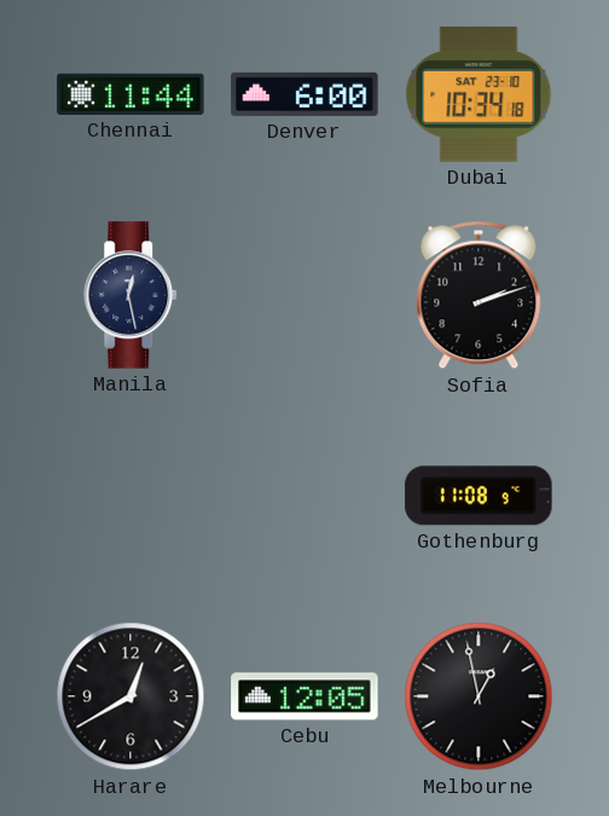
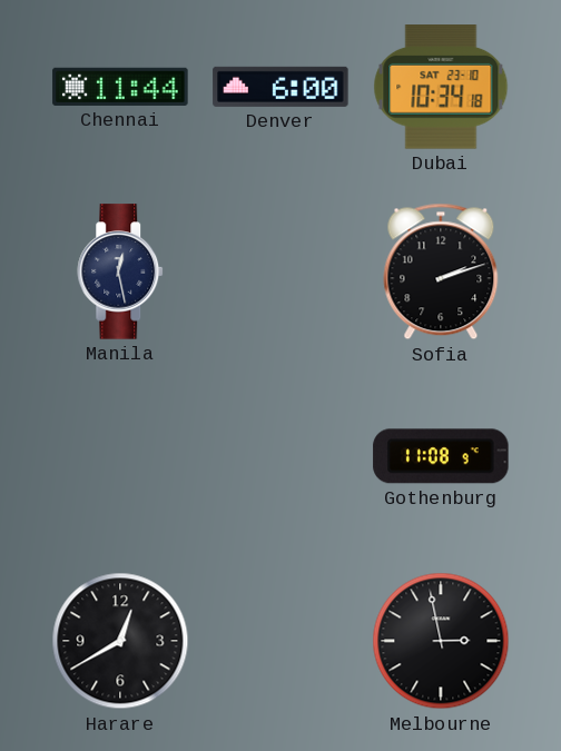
Cebu: 12:05 -> none
Melbourne: 12:58 -> 2:58
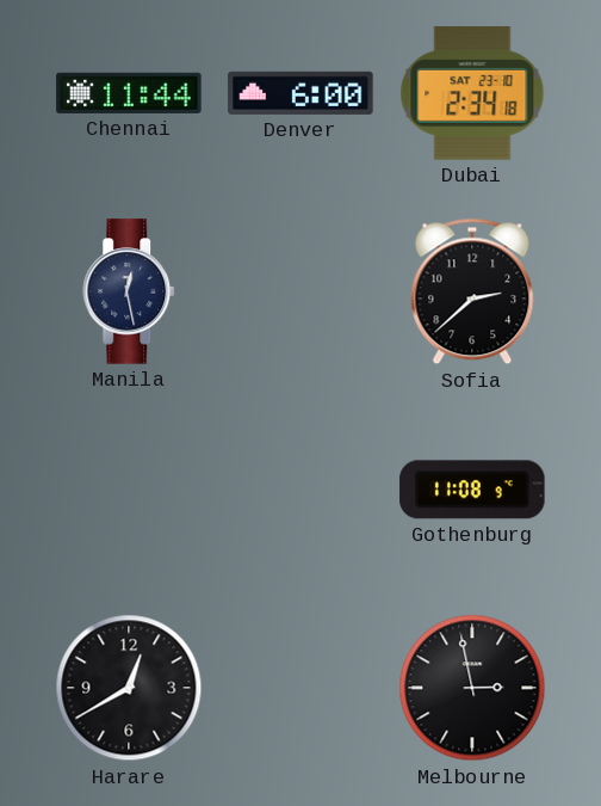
Dubai: 10:34 -> 2:34
Sofia: 2:12 -> 2:38
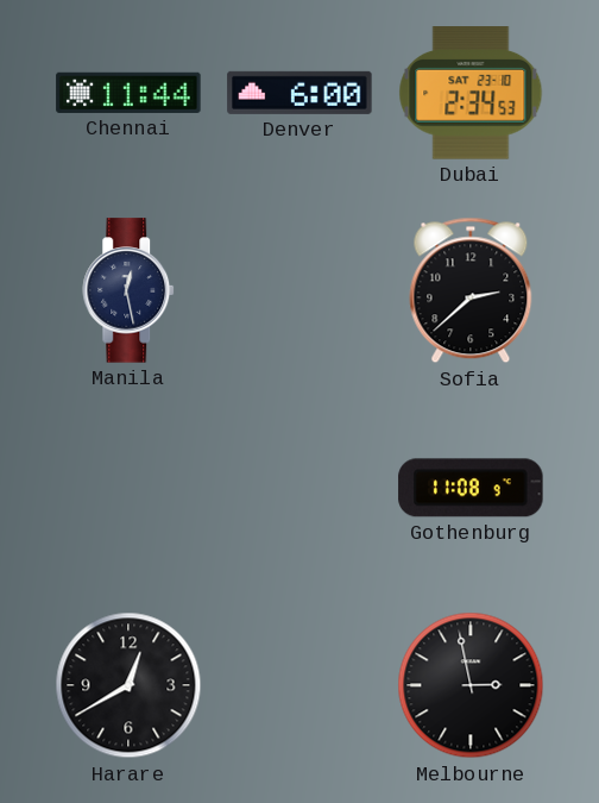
Dubai: 2:34:18 -> 2:34:53
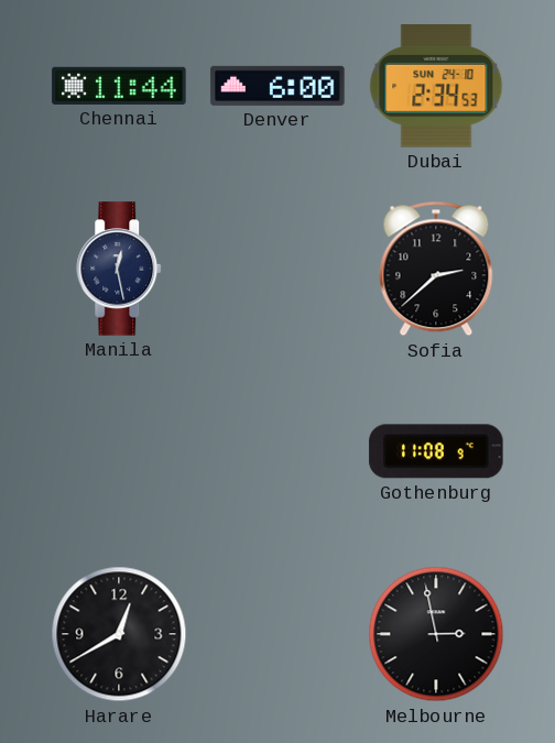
Dubai date: SAT 23-10 -> SUN 24-10
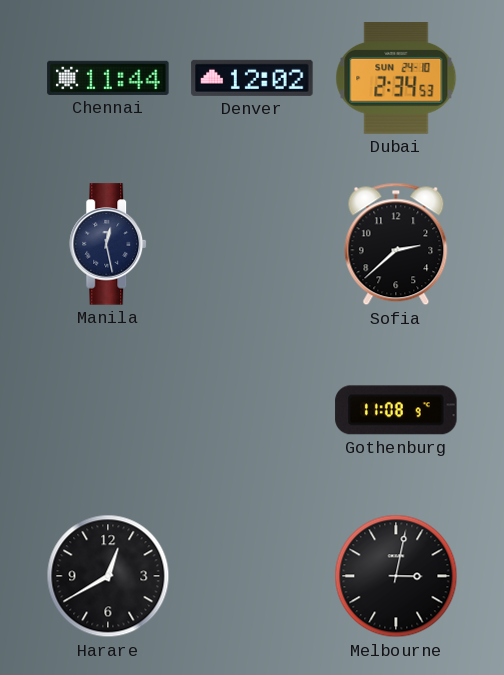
Denver: 6:00 -> 12:02
Melbourne: 2:58 -> 3:02
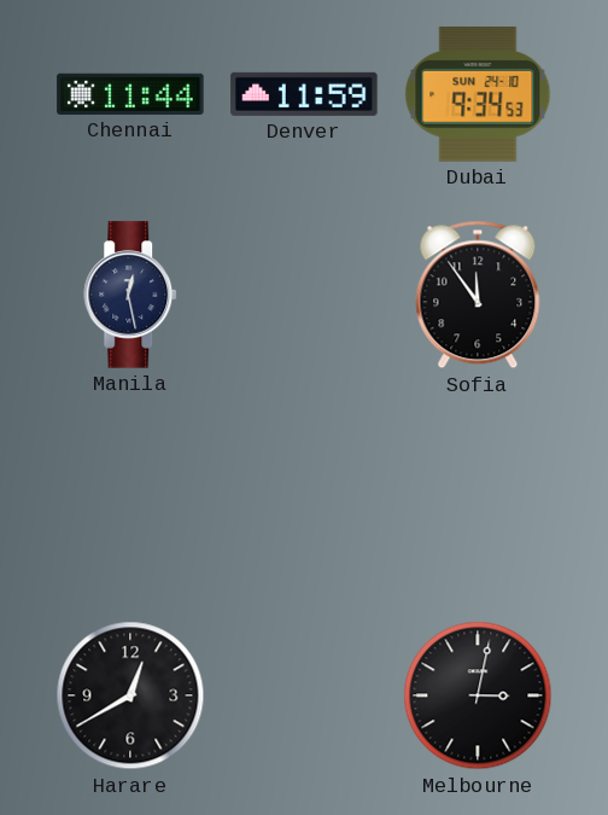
Denver: 12:02 -> 11:59
Dubai: 2:34 -> 9:34
Sofia: 2:38 -> 11:54
Gothenburg: 11:08 -> none
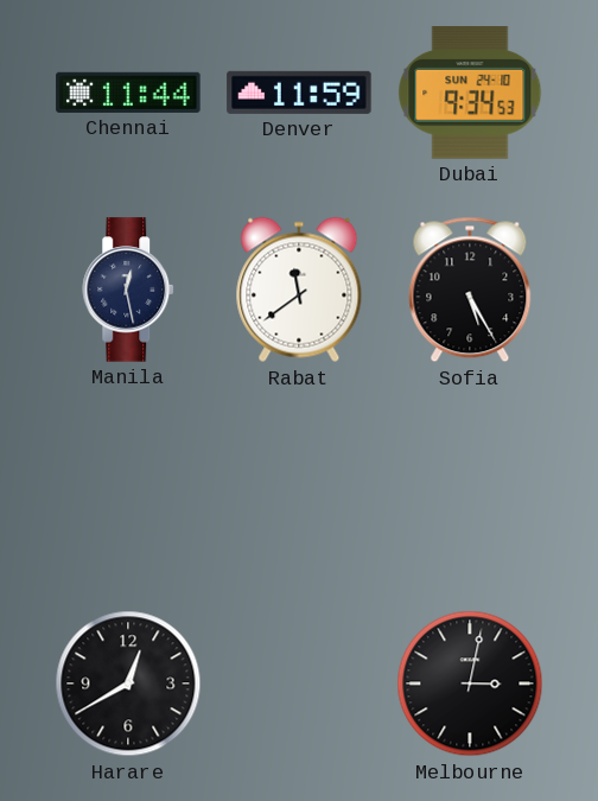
Rabat: none -> 11:39
Sofia: 11:54 -> 5:25
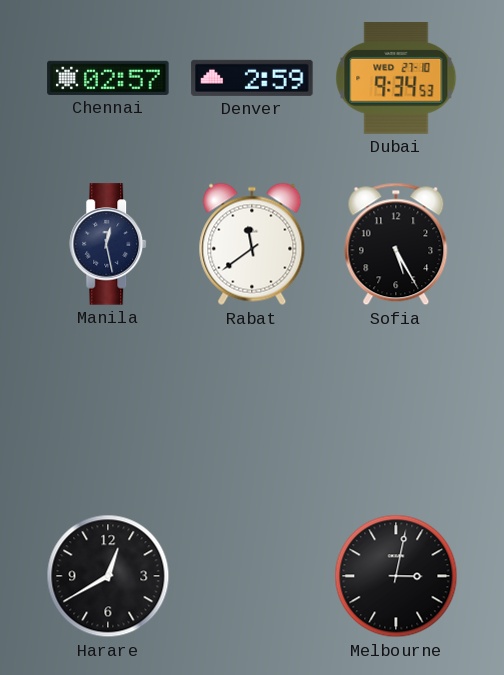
Chennai: 11:44 -> 02:57
Denver: 11:59 -> 2:59
Dubai date: SUN 24-10 -> WED 27-10
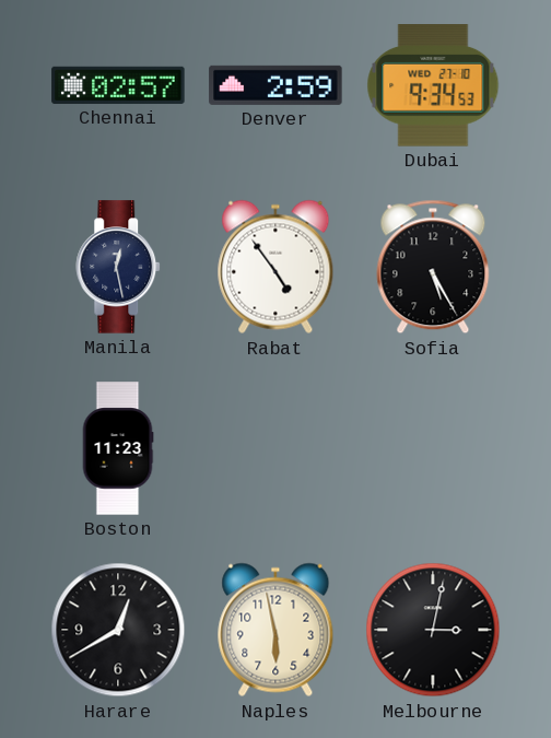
Rabat: 11:39 -> 4:54
Boston: none -> 11:23
Naples: none -> 5:58
